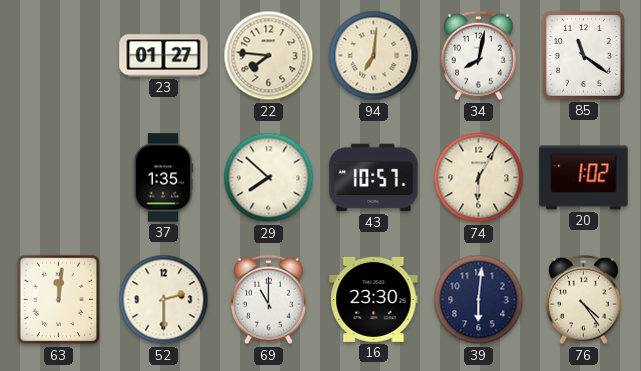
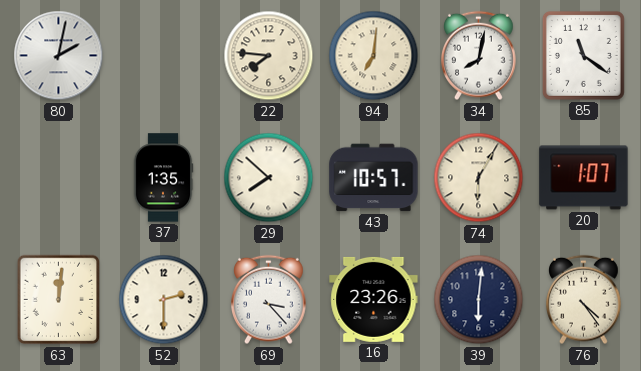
80: none -> 2:02
23: 01:27 -> none
20: 1:02 -> 1:07
69: 11:00 -> 3:23
16: 23:30 -> 23:26
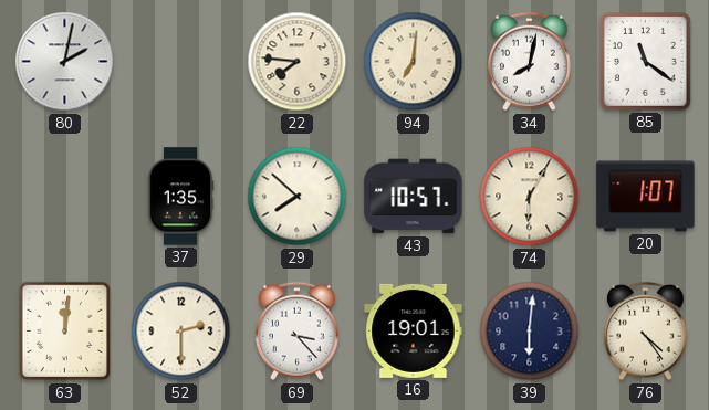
16: 23:26 -> 19:01
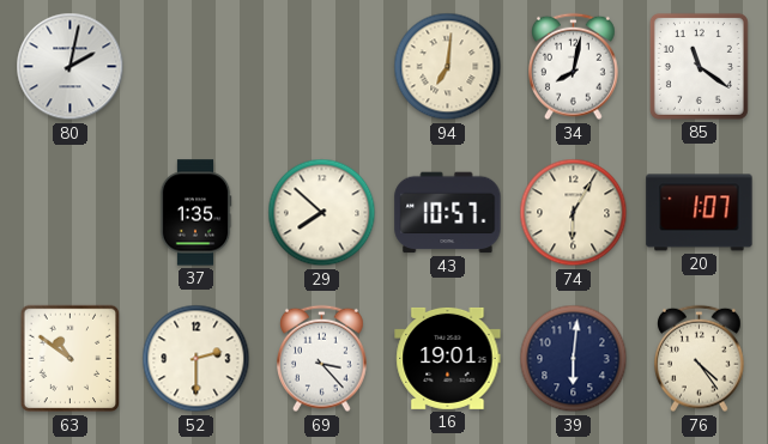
22: 7:46 -> none
63: 12:01 -> 10:51
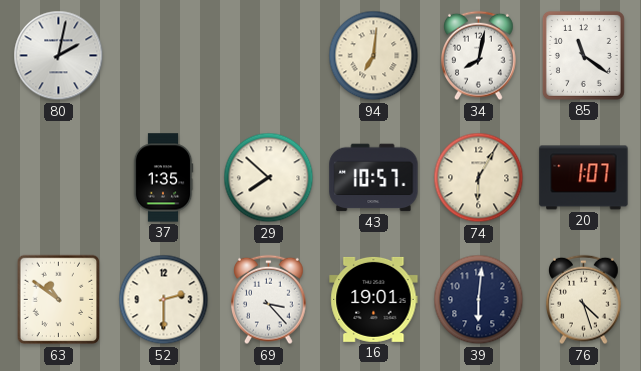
76: 4:24 -> 4:27
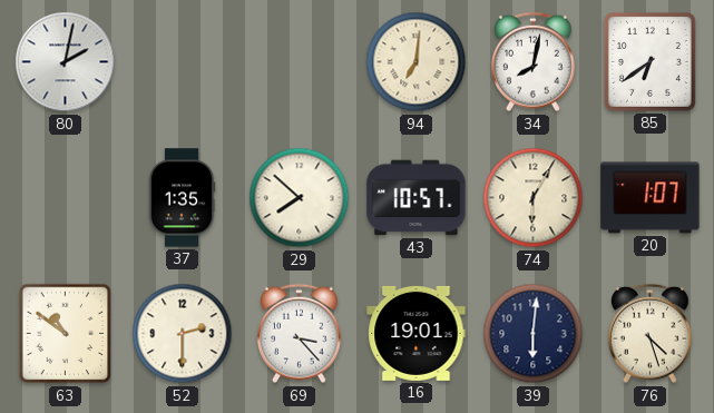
85: 11:21 -> 6:39
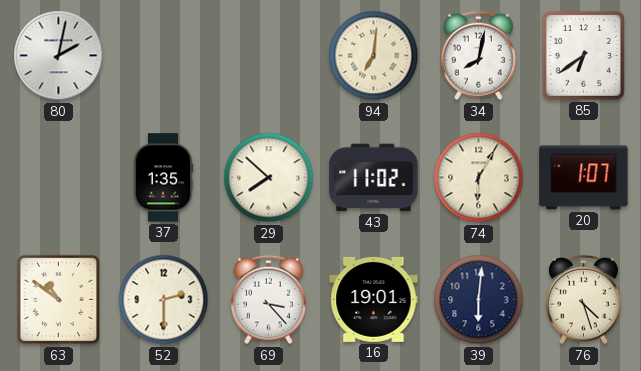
43: 10:57 -> 11:02
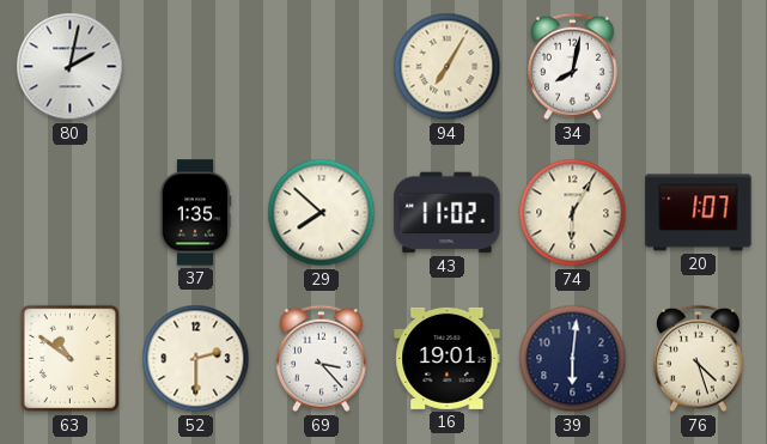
94: 7:01 -> 7:05
85: 6:39 -> none
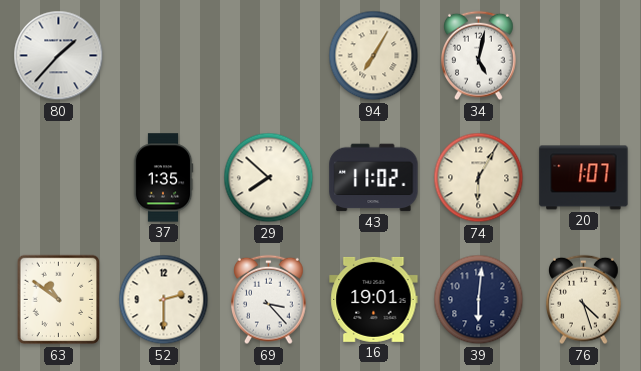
80: 2:02 -> 1:37
34: 8:02 -> 5:02
